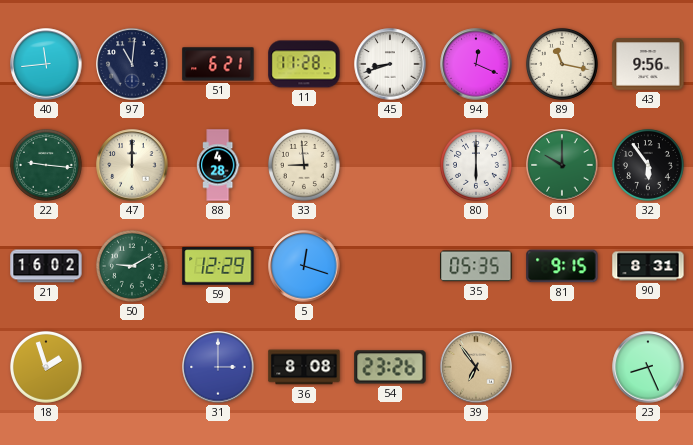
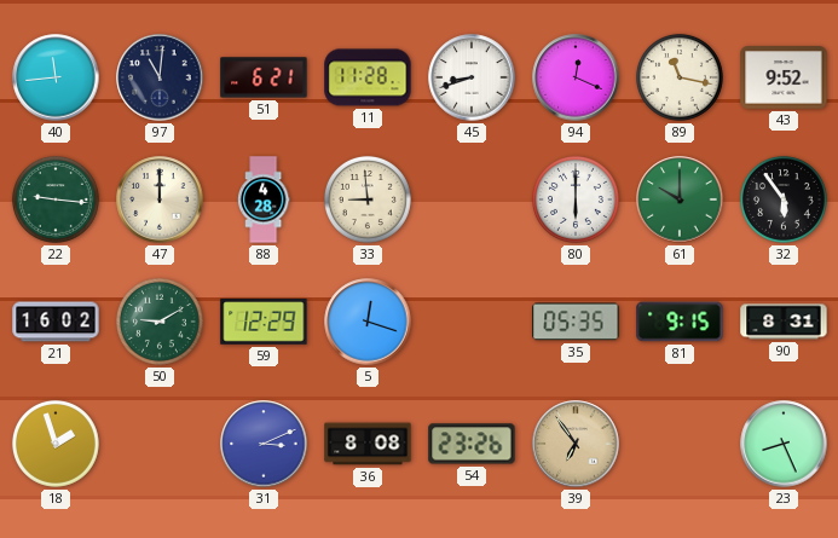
43: 9:56 -> 9:52
31: 3:00 -> 3:11
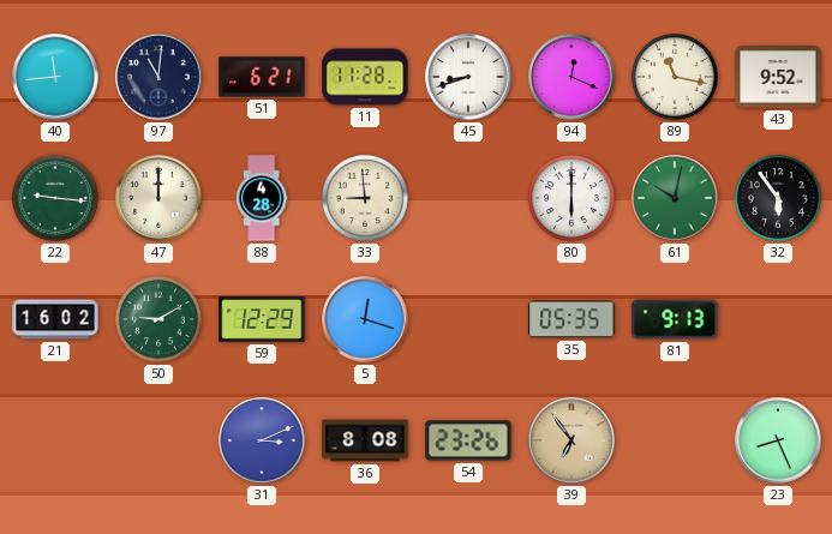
61: 10:00 -> 10:02
81: 9:15 -> 9:13
90: 8:31 -> none
18: 1:57 -> none
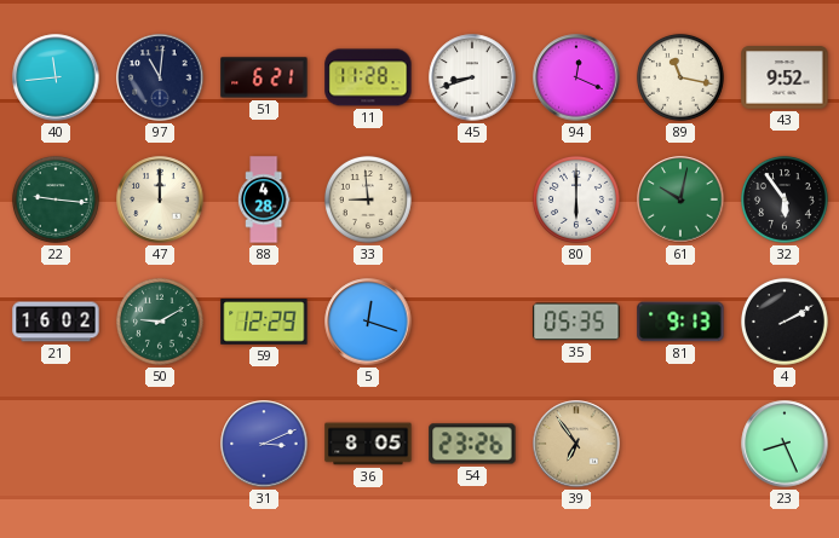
4: none -> 2:10
36: 8:08 -> 8:05
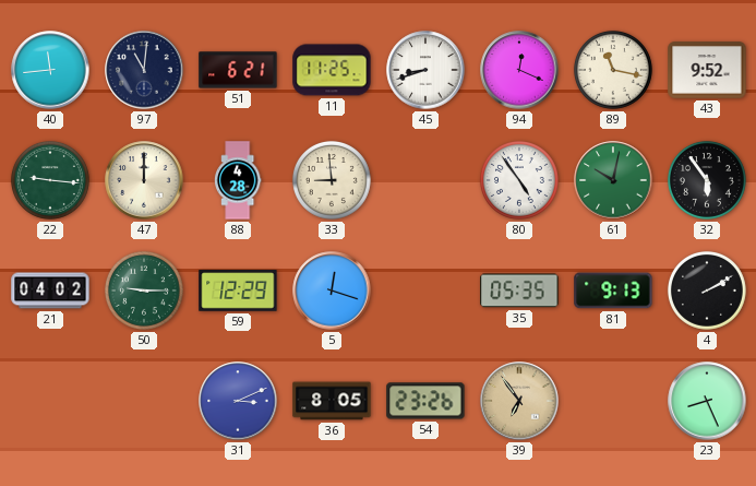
11: 11:28 -> 11:25
80: 6:00 -> 4:54
21: 16:02 -> 04:02
50: 9:10 -> 9:15
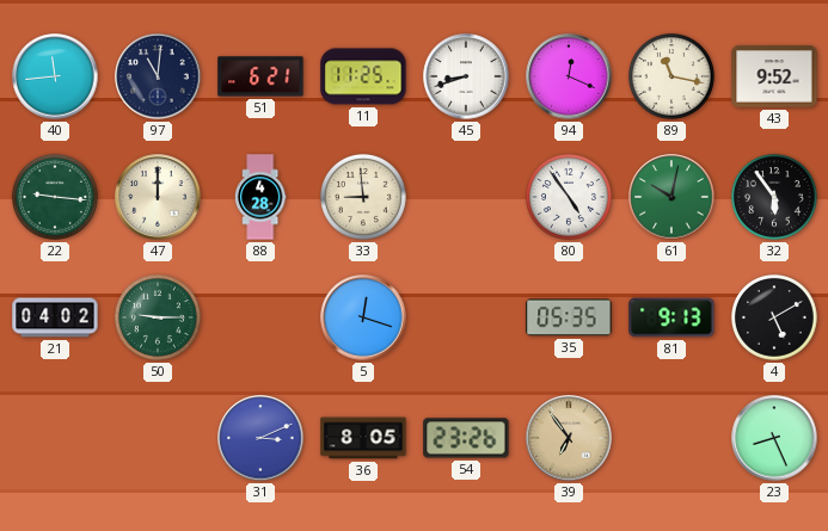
59: 12:29 -> none
4: 2:10 -> 5:10
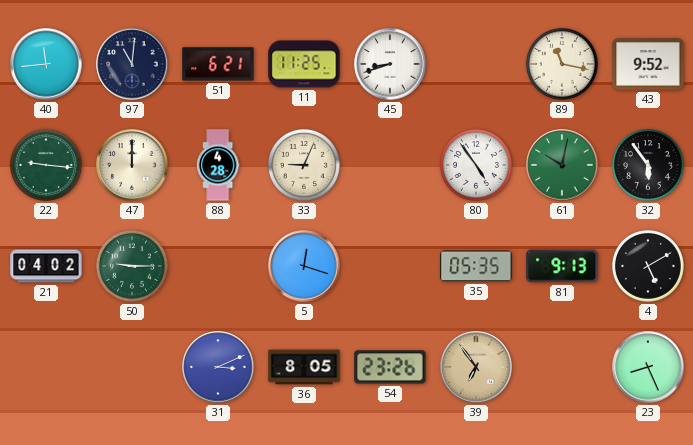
94: 12:19 -> none
33: 8:59 -> 9:04
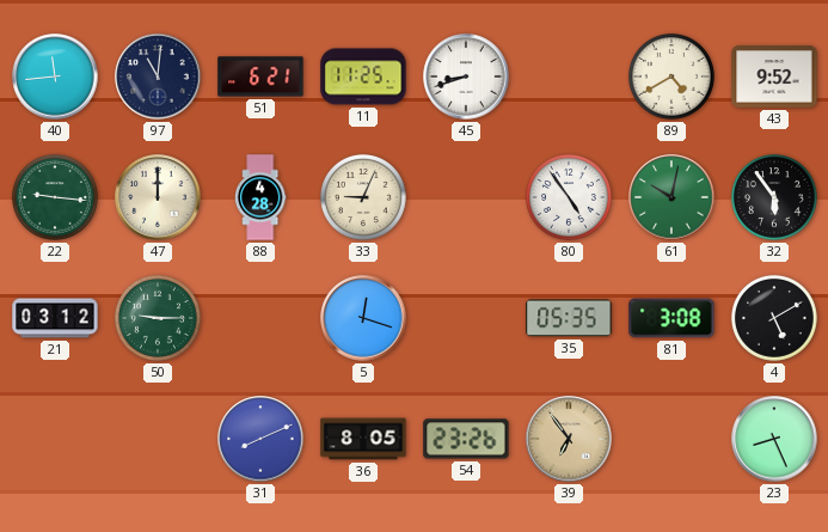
89: 11:17 -> 4:40
21: 04:02 -> 03:12
81: 9:13 -> 3:08
31: 3:11 -> 8:11
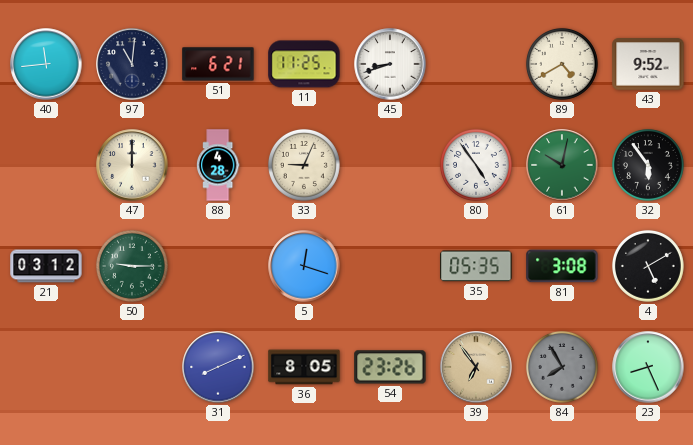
22: 9:16 -> none
84: none -> 7:55
